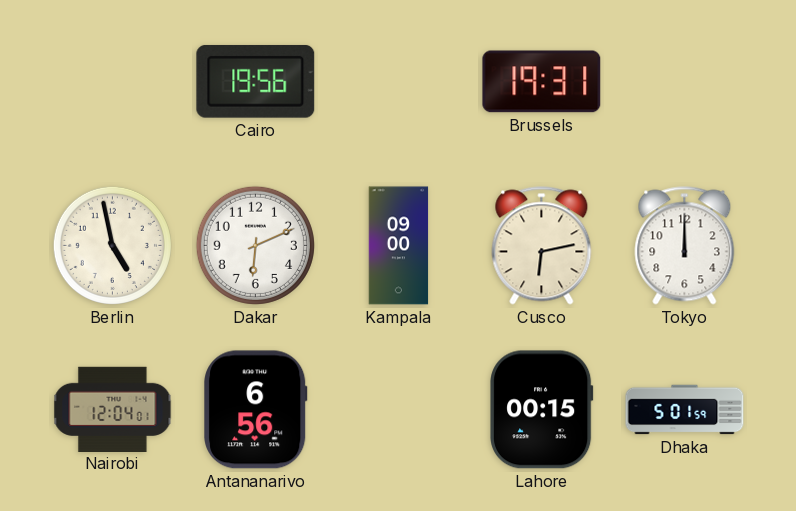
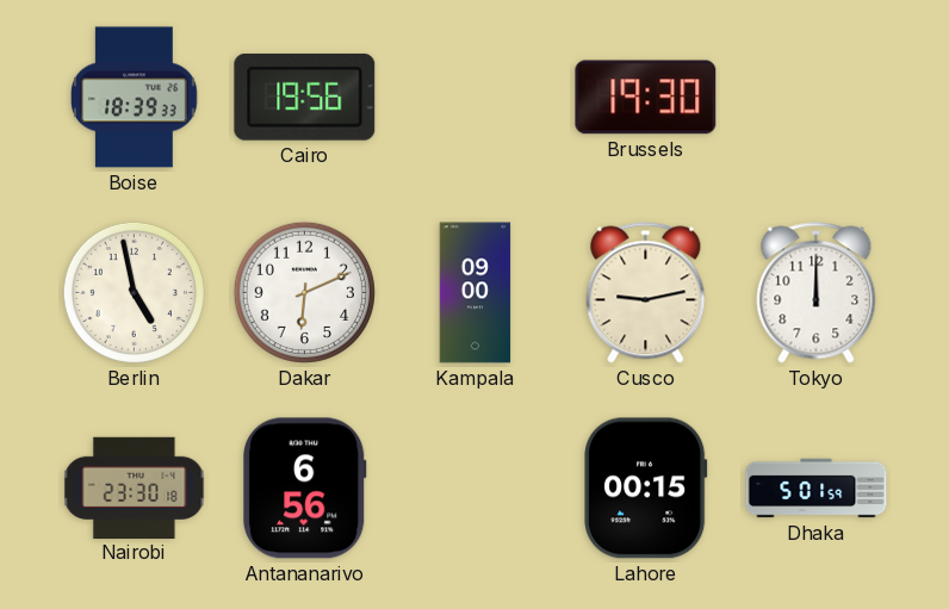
Boise: none -> 18:39
Brussels: 19:31 -> 19:30
Cusco: 6:13 -> 9:13
Nairobi: 12:04 -> 23:30
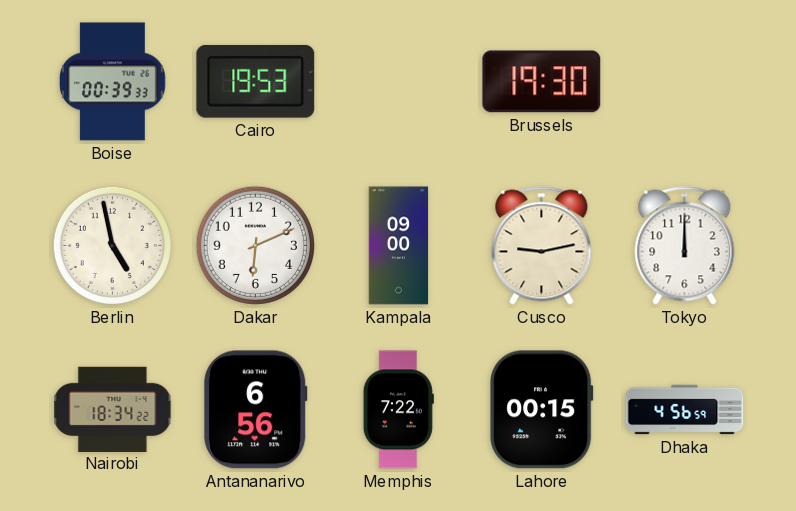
Boise: 18:39 -> 00:39
Cairo: 19:56 -> 19:53
Nairobi: 23:30 -> 18:34
Memphis: none -> 7:22
Dhaka: 5:01 -> 4:56
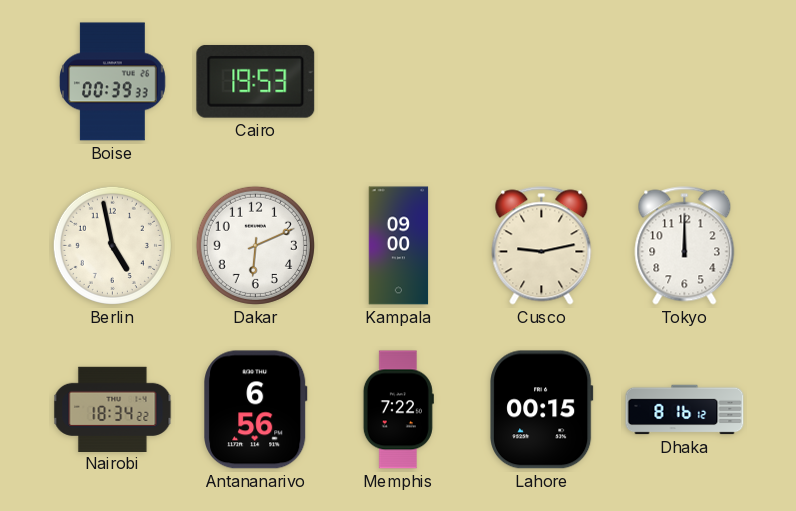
Brussels: 19:30 -> none
Dhaka: 4:56 -> 8:16
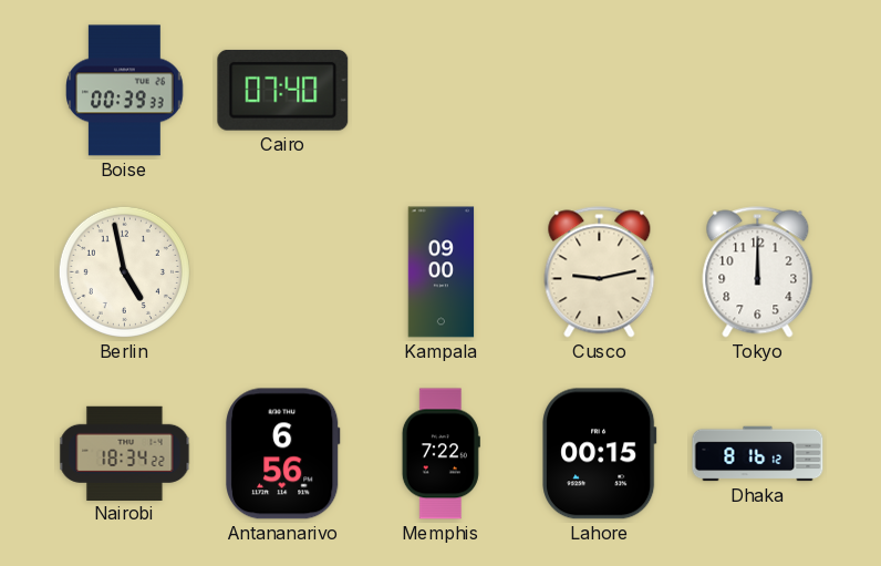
Cairo: 19:53 -> 07:40
Dakar: 6:11 -> none
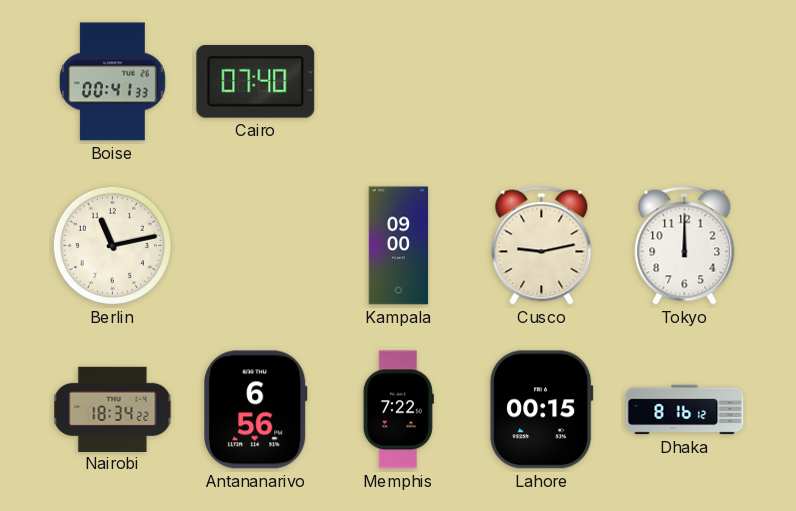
Boise: 00:39 -> 00:41
Berlin: 4:58 -> 11:13
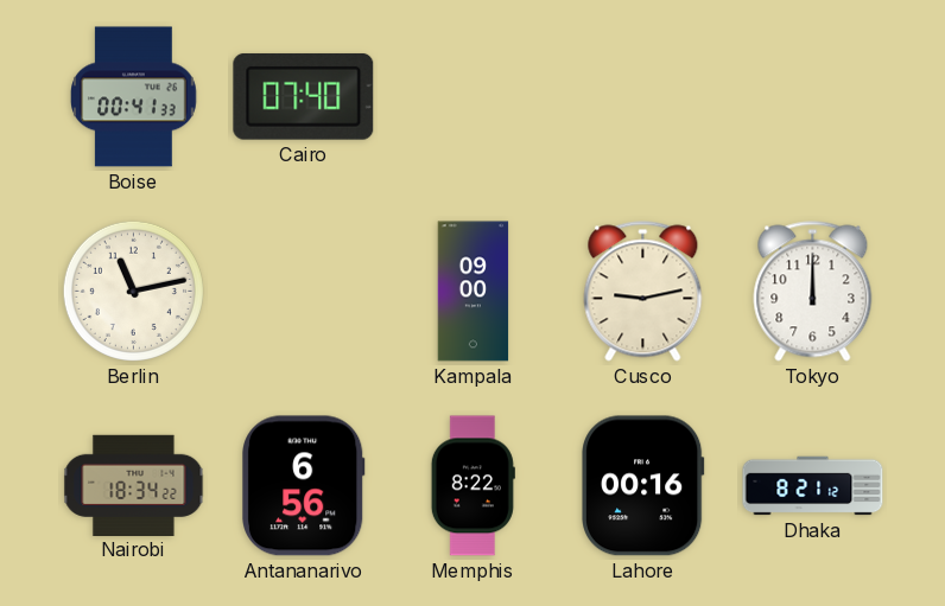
Memphis: 7:22 -> 8:22
Lahore: 00:15 -> 00:16
Dhaka: 8:16 -> 8:21
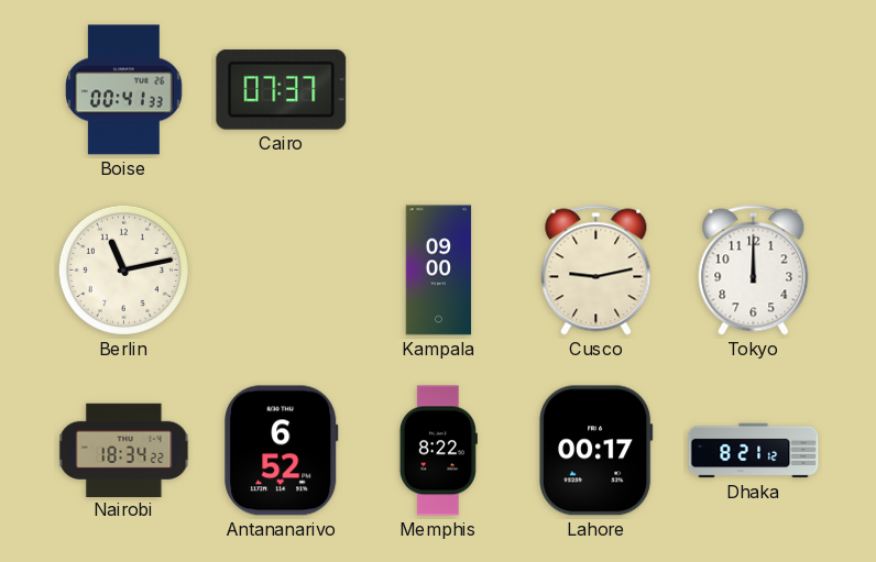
Cairo: 07:40 -> 07:37
Antananarivo: 6:56 -> 6:52
Lahore: 00:16 -> 00:17
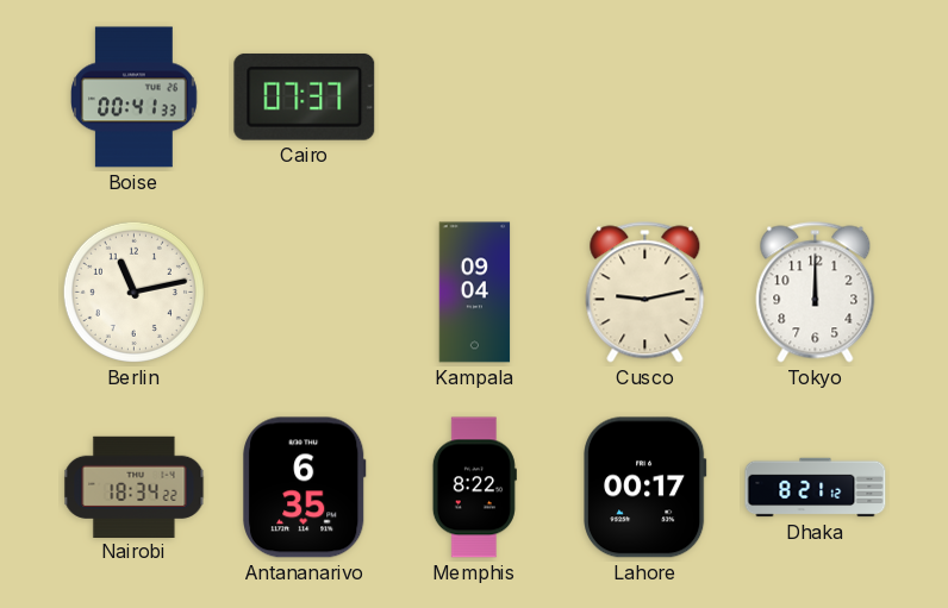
Kampala: 09:00 -> 09:04
Antananarivo: 6:52 -> 6:35
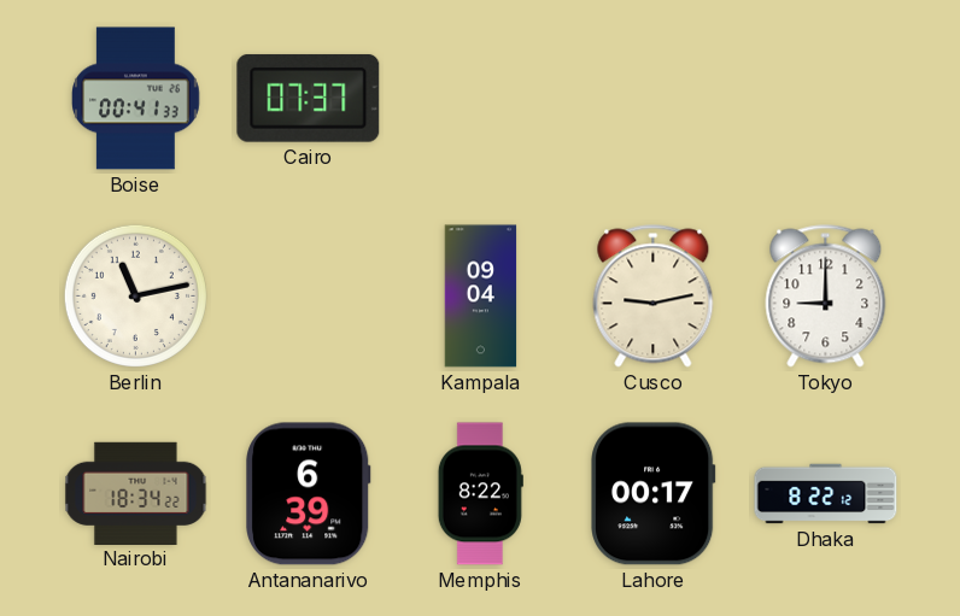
Tokyo: 12:00 -> 9:00
Antananarivo: 6:35 -> 6:39
Dhaka: 8:21 -> 8:22
